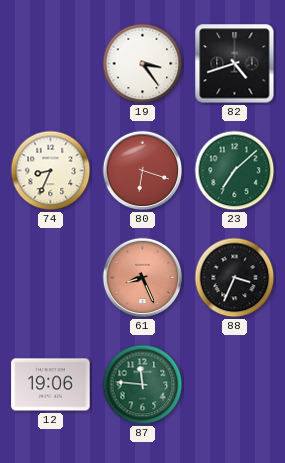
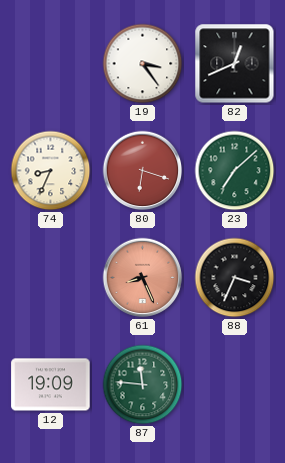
82: 4:42 -> 12:41
12: 19:06 -> 19:09
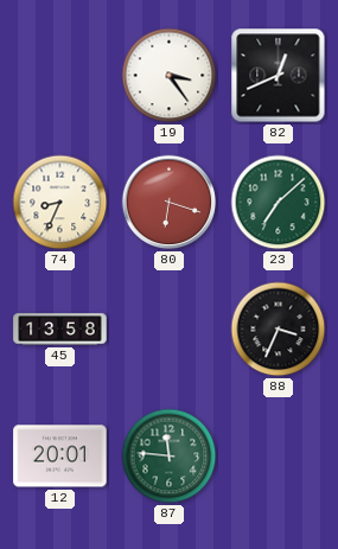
45: none -> 13:58
61: 8:26 -> none
12: 19:09 -> 20:01
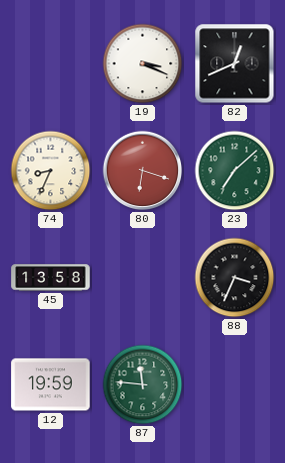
19: 3:24 -> 3:19
12: 20:01 -> 19:59
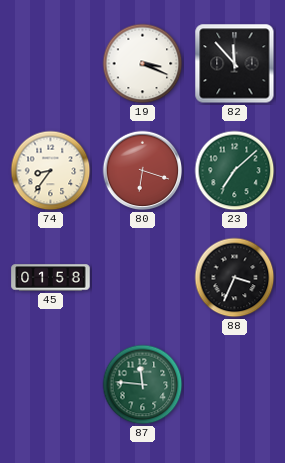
82: 12:41 -> 11:53
74: 8:34 -> 8:36
45: 13:58 -> 01:58
12: 19:59 -> none
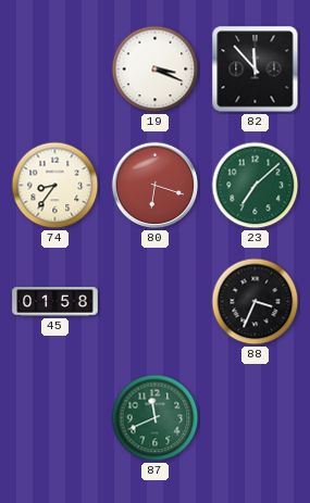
87: 11:46 -> 11:41
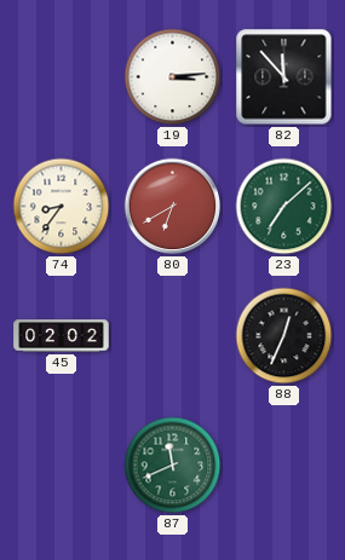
19: 3:19 -> 3:14
80: 6:18 -> 6:40
45: 01:58 -> 02:02
88: 3:34 -> 12:34
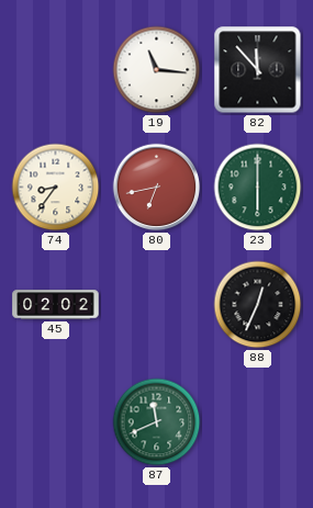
19: 3:14 -> 11:16
80: 6:40 -> 6:43
23: 7:08 -> 6:00
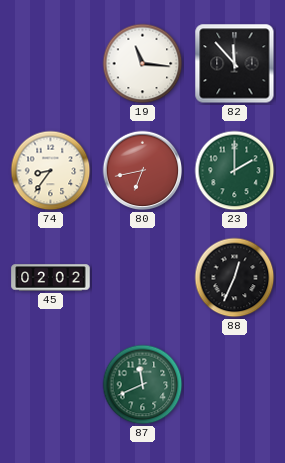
23: 6:00 -> 2:00
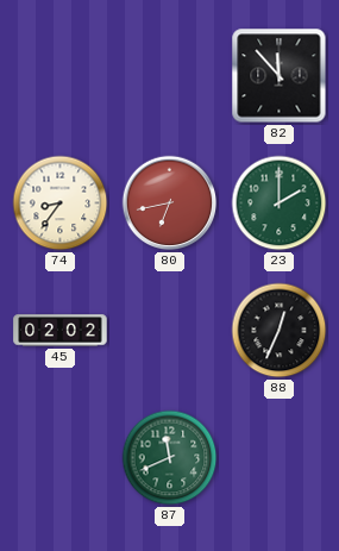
19: 11:16 -> none
